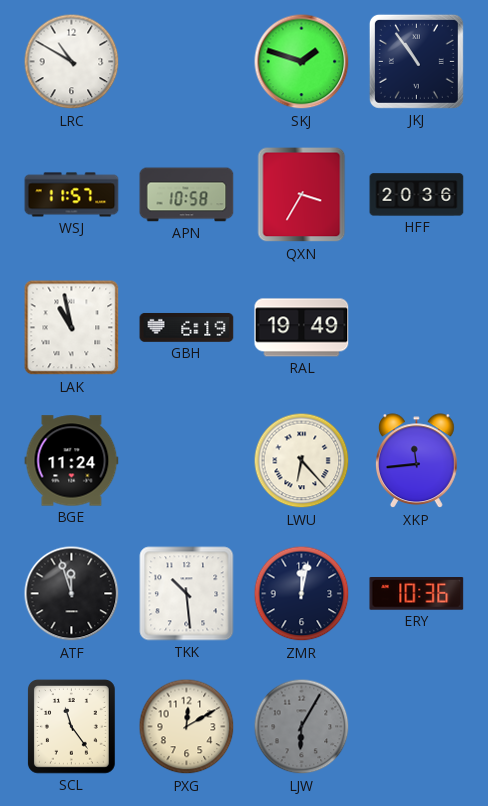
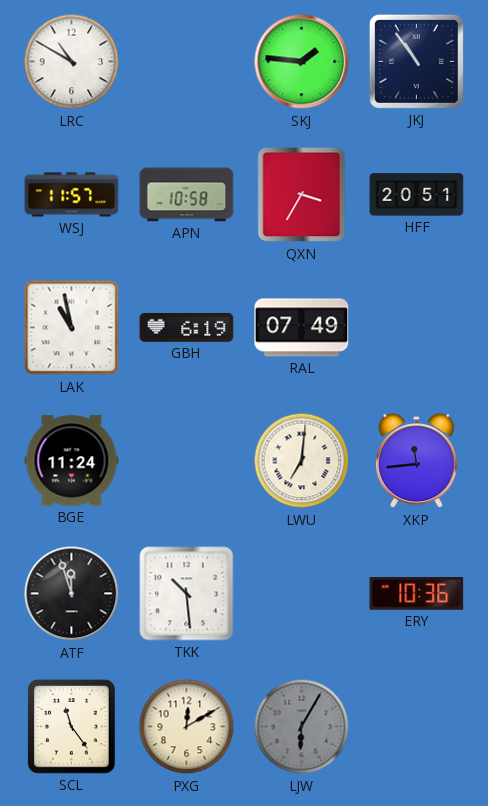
SKJ: 1:48 -> 1:46
HFF: 20:36 -> 20:51
RAL: 19:49 -> 07:49
LWU: 6:23 -> 7:01
ZMR: 12:02 -> none
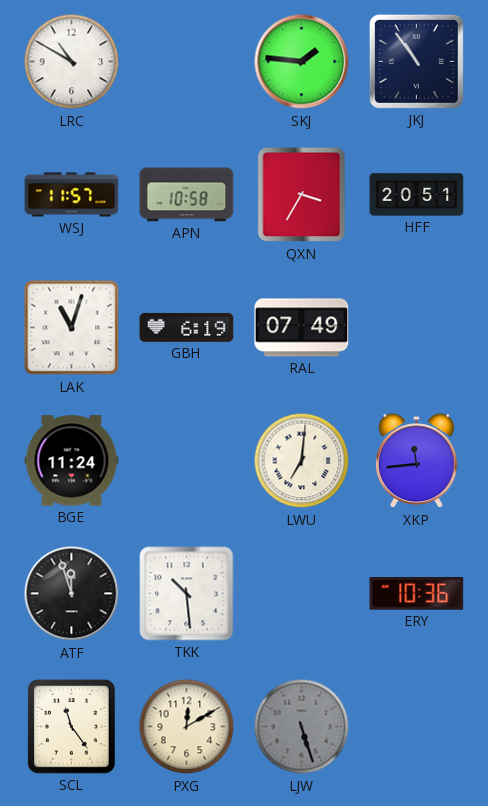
LAK: 10:58 -> 11:03
LJW: 6:05 -> 5:27
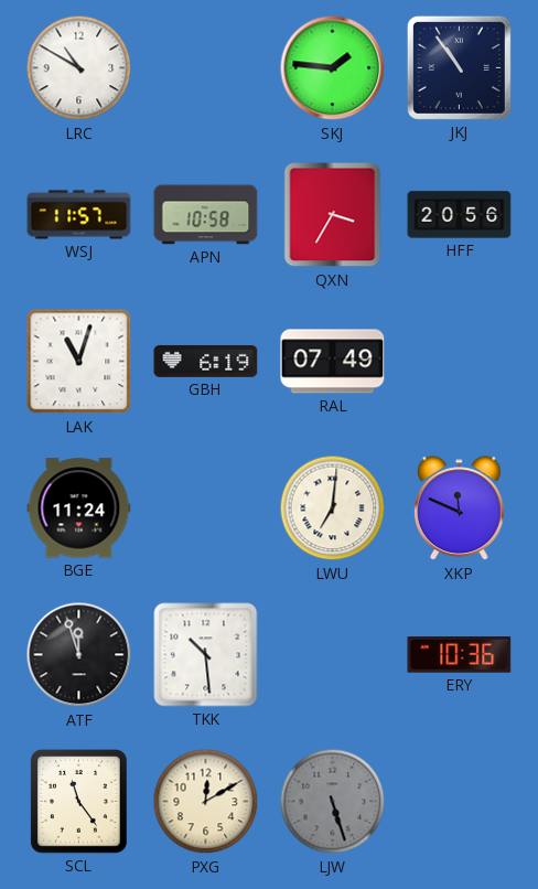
HFF: 20:51 -> 20:56
XKP: 11:44 -> 11:49
